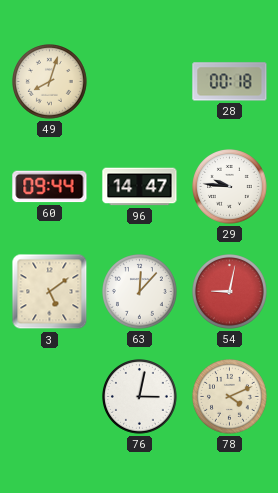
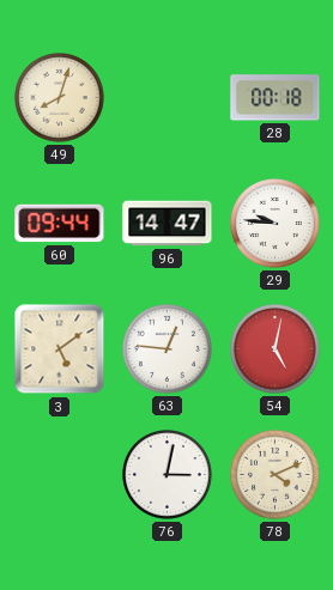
63: 12:07 -> 12:46
54: 9:02 -> 5:02
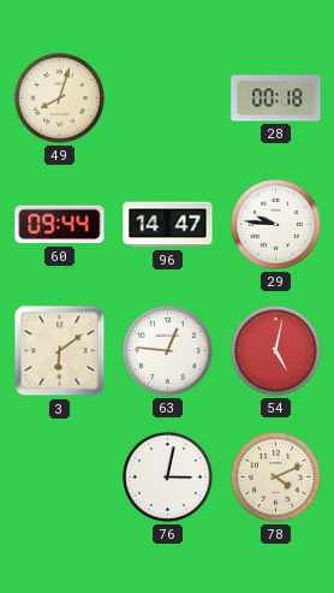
3: 5:09 -> 6:09
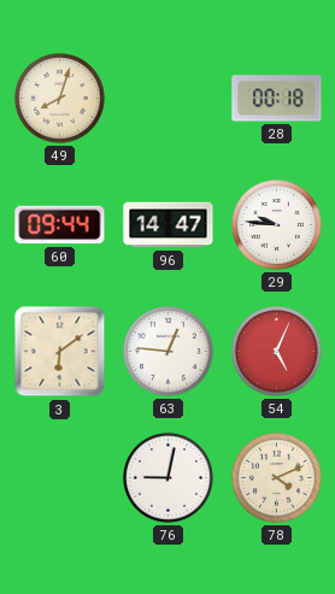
54: 5:02 -> 5:04
76: 3:02 -> 9:02
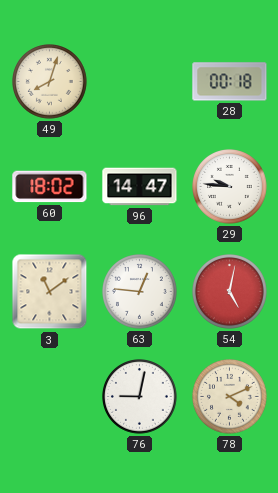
60: 09:44 -> 18:02
3: 6:09 -> 11:09
54: 5:04 -> 5:02
